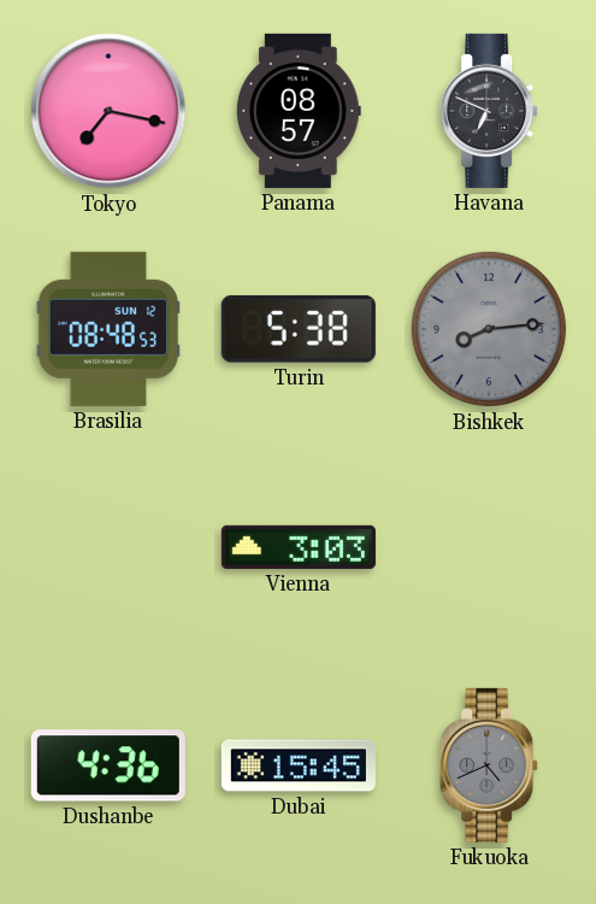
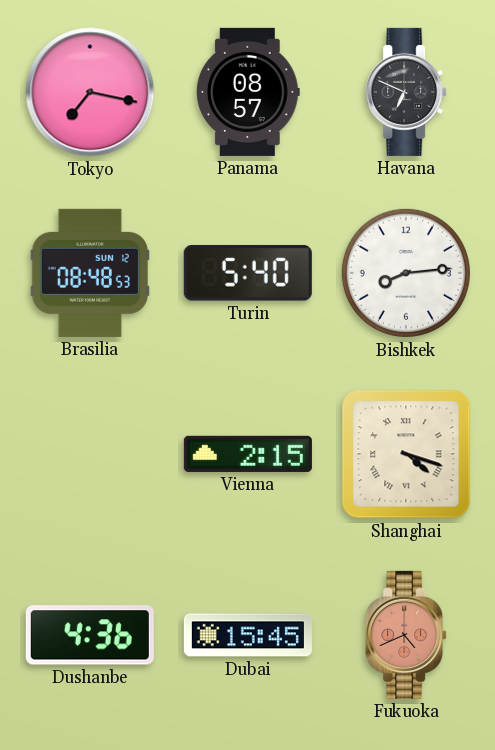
Turin: 5:38 -> 5:40
Bishkek dial: grey -> white
Vienna: 3:03 -> 2:15
Shanghai: none -> 4:18
Fukuoka dial: grey -> salmon
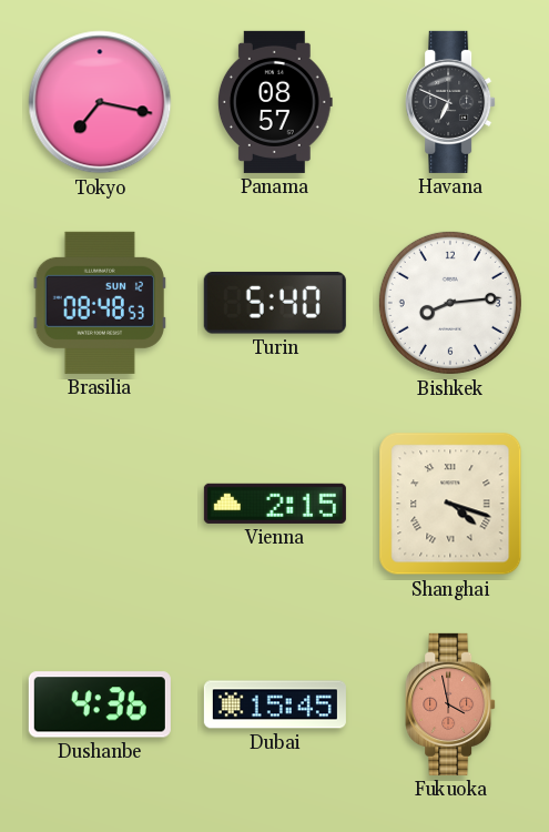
Fukuoka: 4:41 -> 3:58
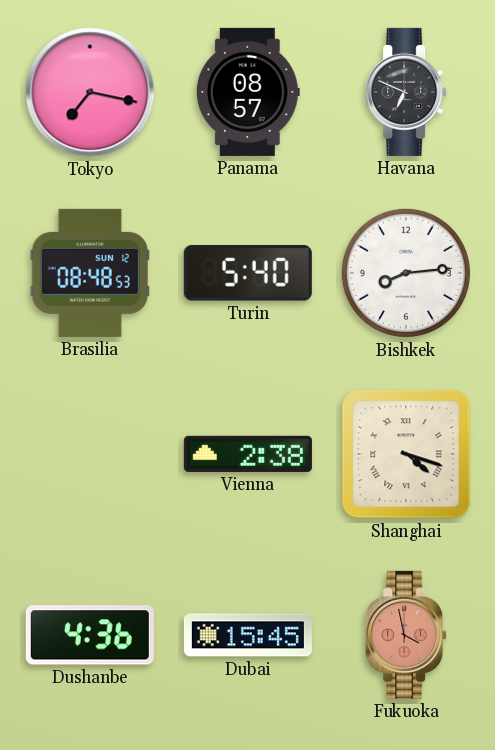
Vienna: 2:15 -> 2:38
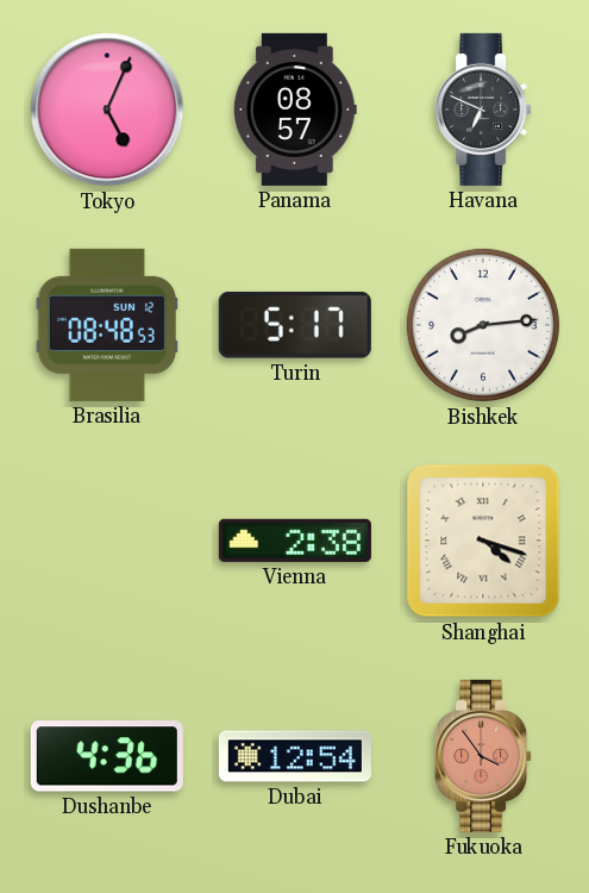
Tokyo: 7:17 -> 5:04
Turin: 5:40 -> 5:17
Dubai: 15:45 -> 12:54
Fukuoka: 3:58 -> 3:54
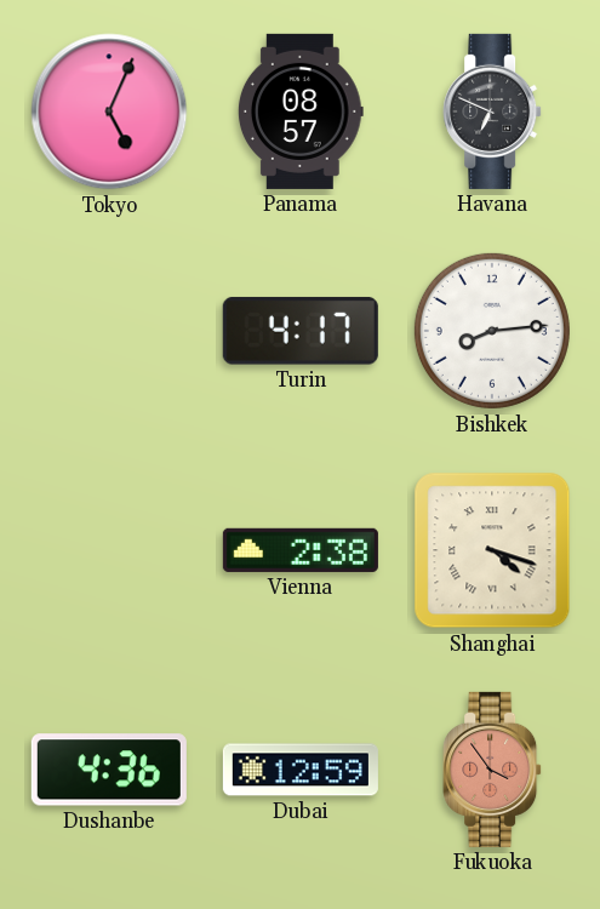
Brasilia: 08:48 -> none
Turin: 5:17 -> 4:17
Dubai: 12:54 -> 12:59
